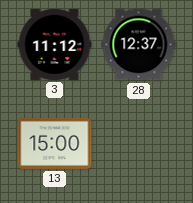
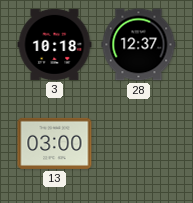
3: 11:12 -> 10:18
13: 15:00 -> 03:00
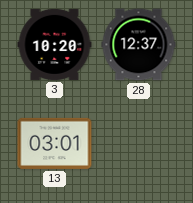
3: 10:18 -> 10:20
13: 03:00 -> 03:01
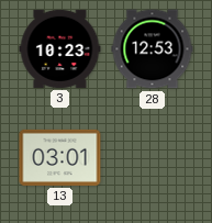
3: 10:20 -> 10:23
28: 12:37 -> 12:53
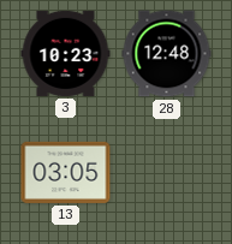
28: 12:53 -> 12:48
13: 03:01 -> 03:05
